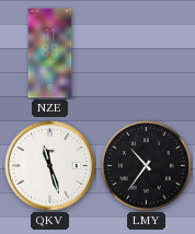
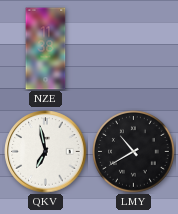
QKV: 11:27 -> 6:58
LMY: 10:36 -> 10:40
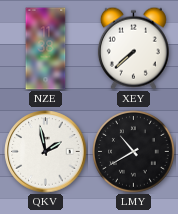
XEY: none -> 7:38
QKV: 6:58 -> 1:58
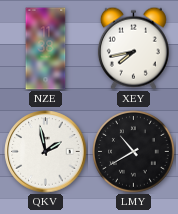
XEY: 7:38 -> 7:43
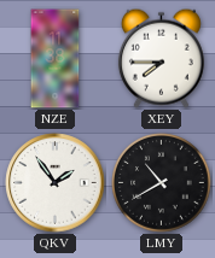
XEY: 7:43 -> 7:45
QKV: 1:58 -> 1:54
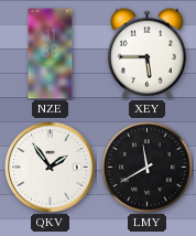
XEY: 7:45 -> 5:45
LMY: 10:40 -> 11:40
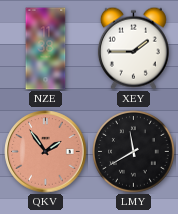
XEY: 5:45 -> 1:45
QKV dial: white -> salmon
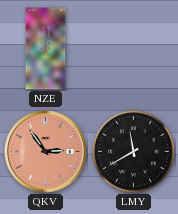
XEY: 1:45 -> none
QKV: 1:54 -> 2:54
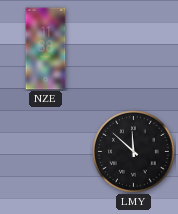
QKV: 2:54 -> none
LMY: 11:40 -> 11:52
